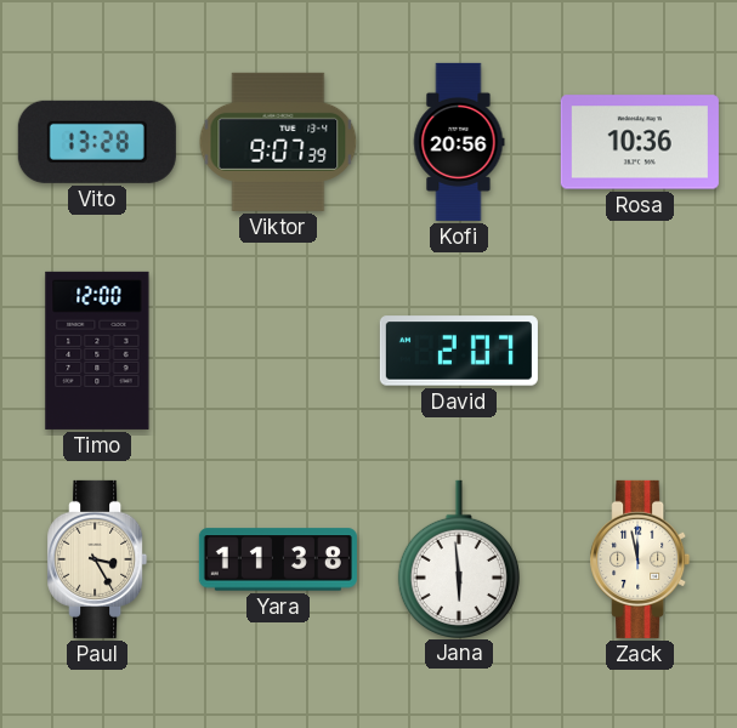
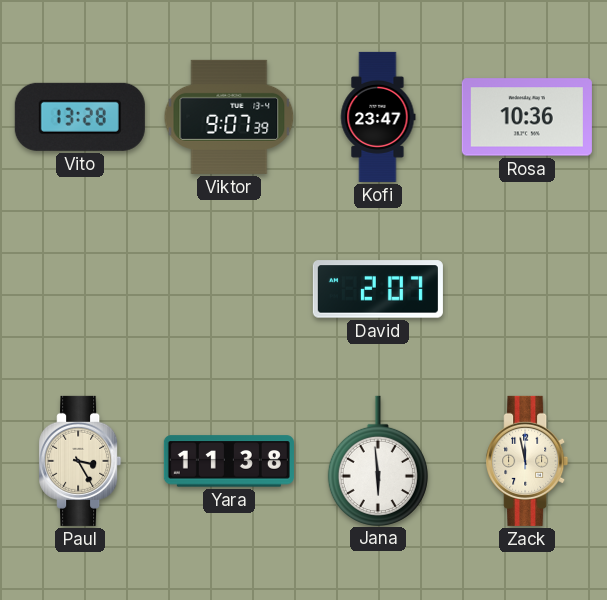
Kofi: 20:56 -> 23:47
Timo: 12:00 -> none
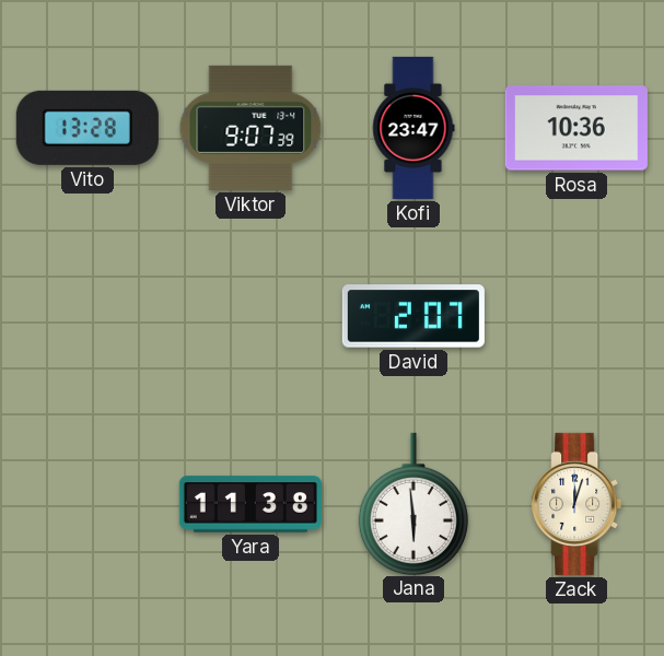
Paul: 3:25 -> none
Zack: 11:58 -> 12:03
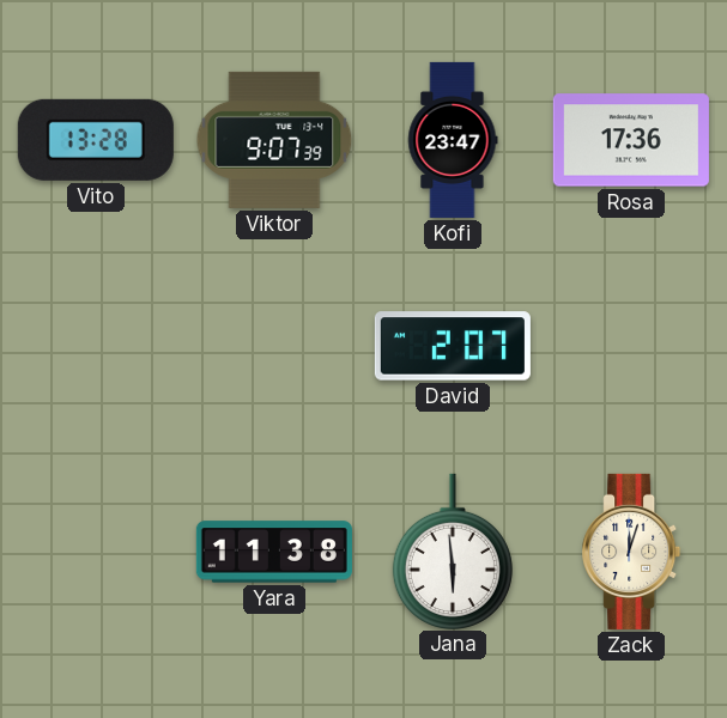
Rosa: 10:36 -> 17:36
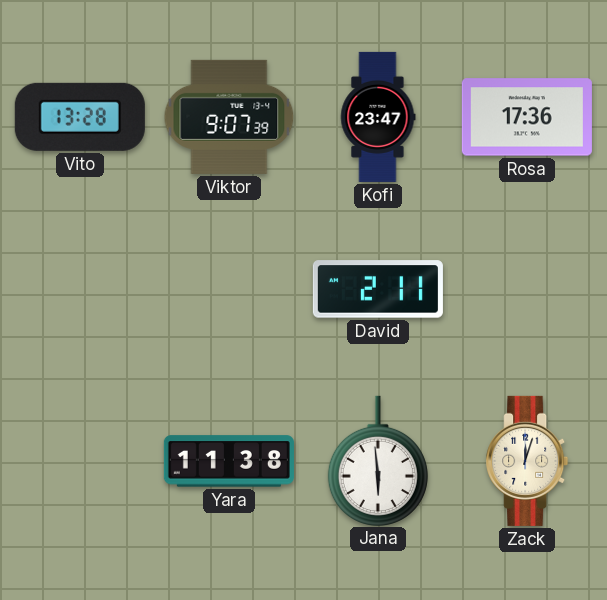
David: 2:07 -> 2:11
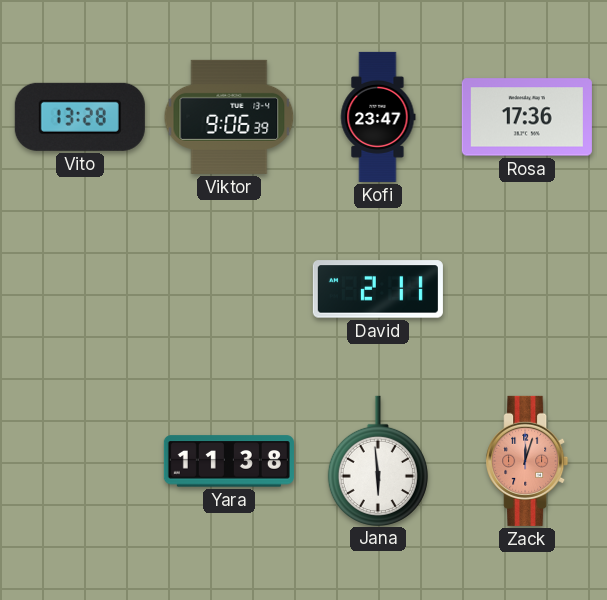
Viktor: 9:07 -> 9:06
Zack dial: cream -> salmon
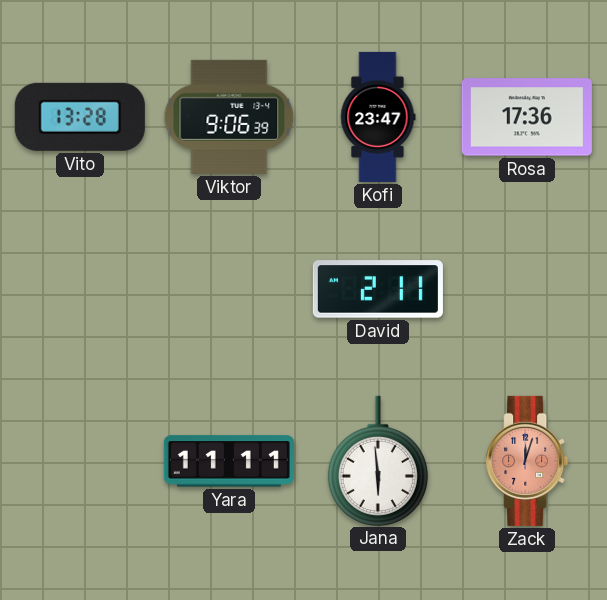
Yara: 11:38 -> 11:11
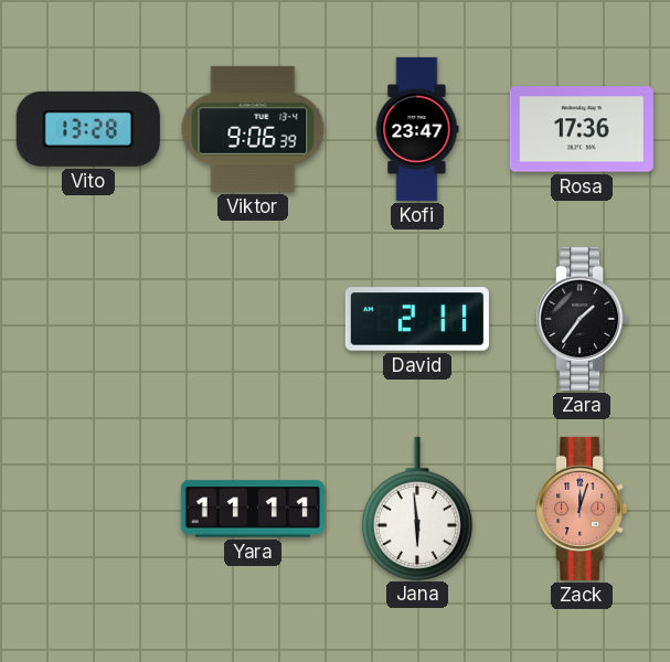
Zara: none -> 1:36
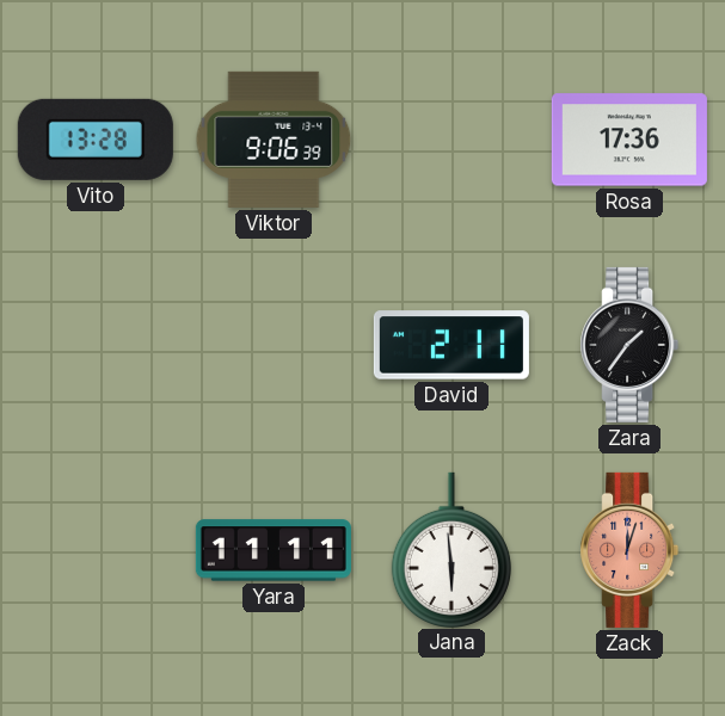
Kofi: 23:47 -> none
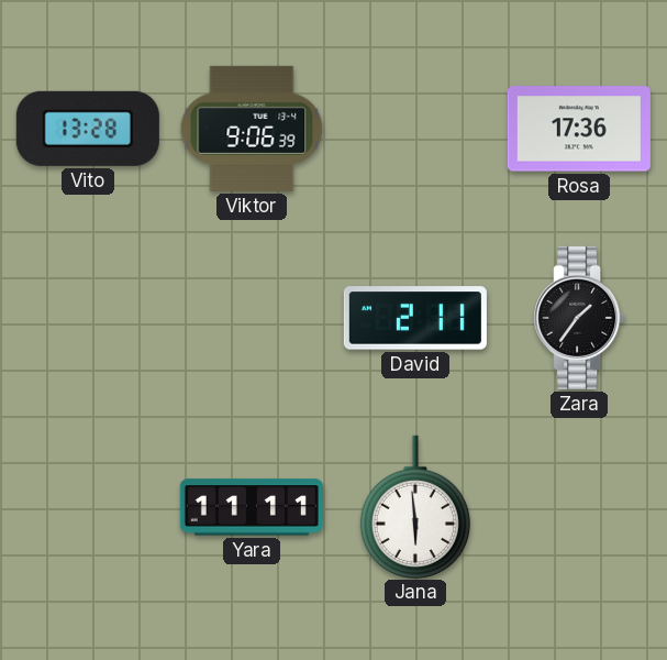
Zack: 12:03 -> none
